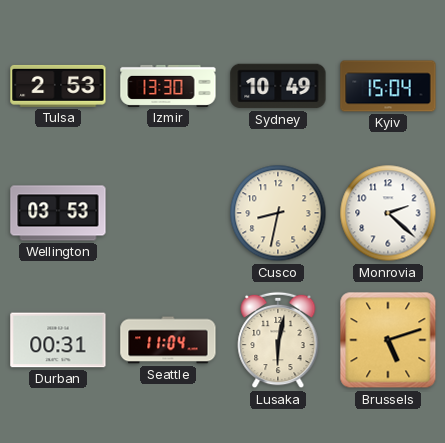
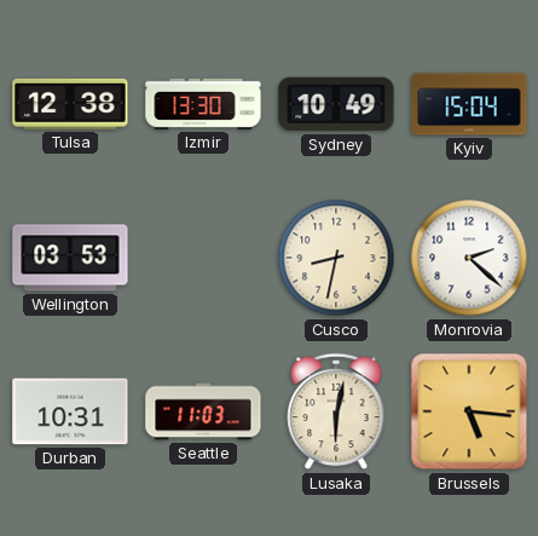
Tulsa: 2:53 -> 12:38
Durban: 00:31 -> 10:31
Seattle: 11:04 -> 11:03
Brussels: 5:12 -> 5:16
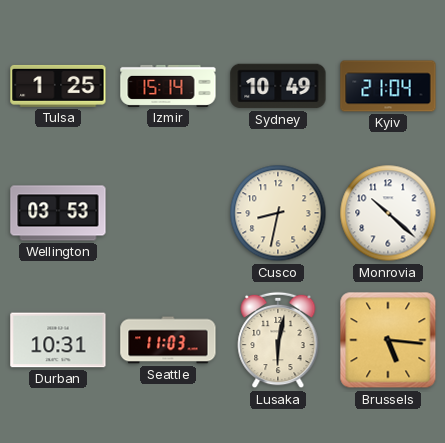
Tulsa: 12:38 -> 1:25
Izmir: 13:30 -> 15:14
Kyiv: 15:04 -> 21:04
Monrovia: 2:22 -> 10:22
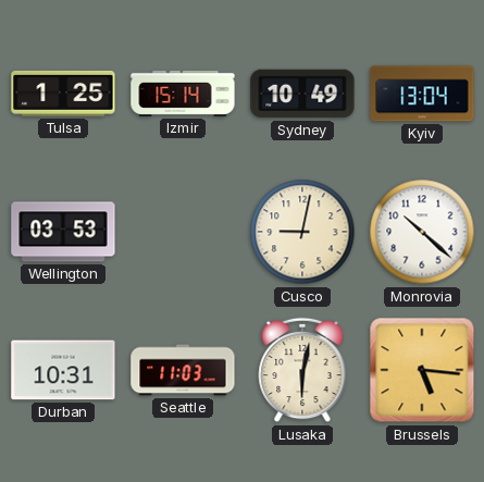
Kyiv: 21:04 -> 13:04
Cusco: 8:32 -> 9:02
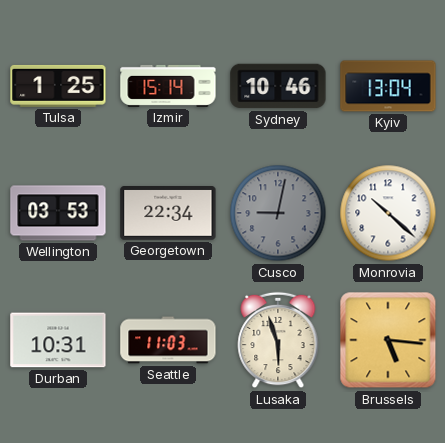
Sydney: 10:49 -> 10:46
Georgetown: none -> 22:34
Cusco dial: cream -> grey
Lusaka: 6:02 -> 5:57
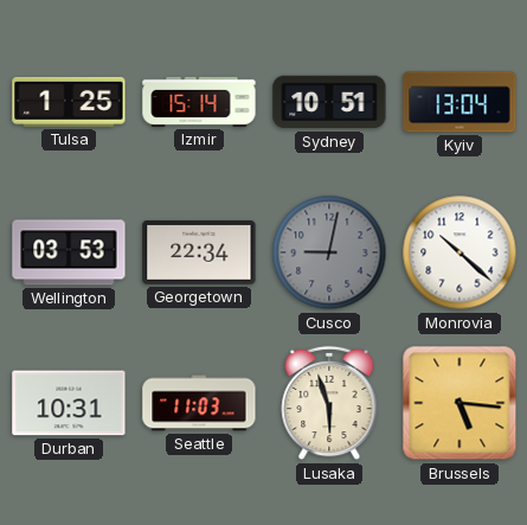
Sydney: 10:46 -> 10:51
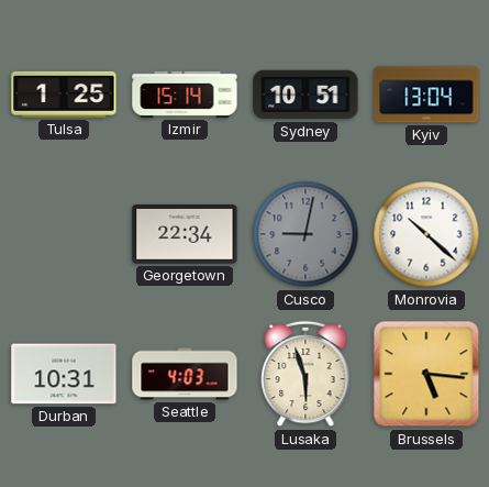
Wellington: 03:53 -> none
Seattle: 11:03 -> 4:03
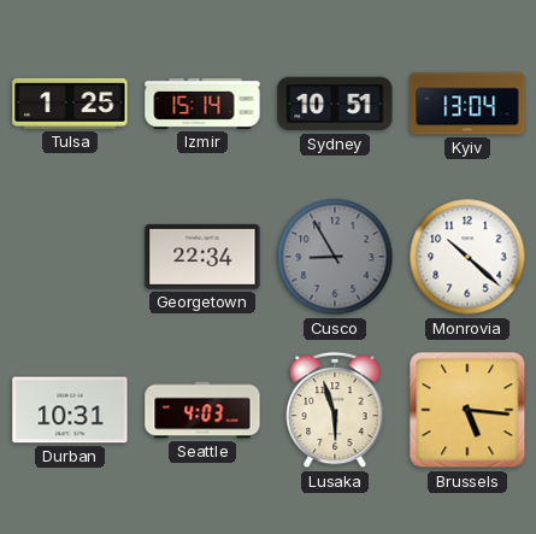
Cusco: 9:02 -> 8:55
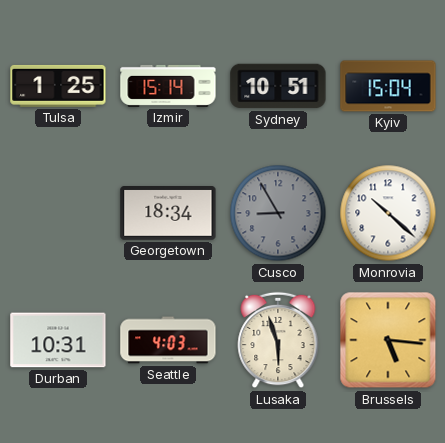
Kyiv: 13:04 -> 15:04
Georgetown: 22:34 -> 18:34
